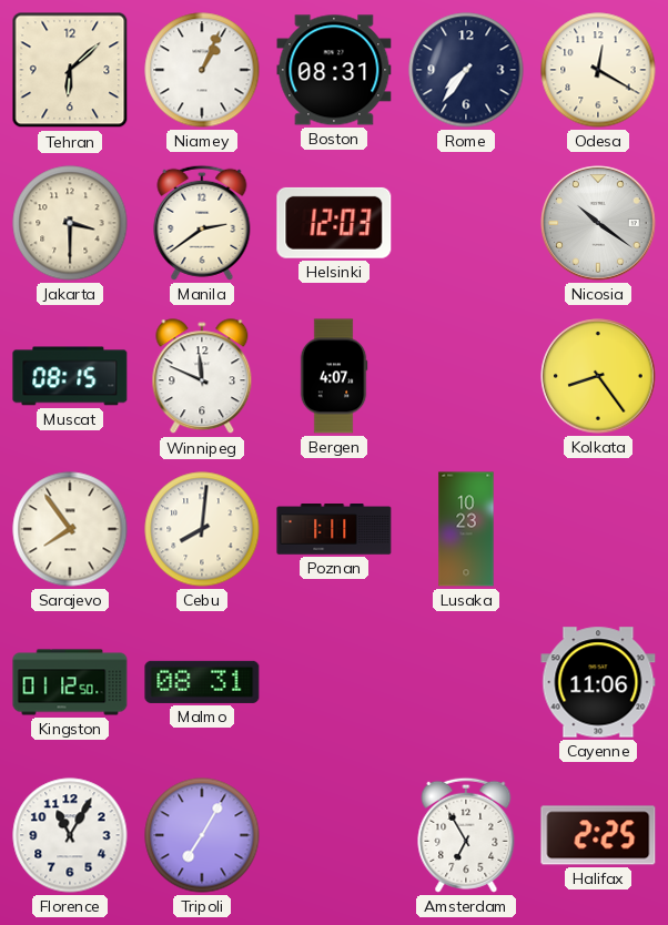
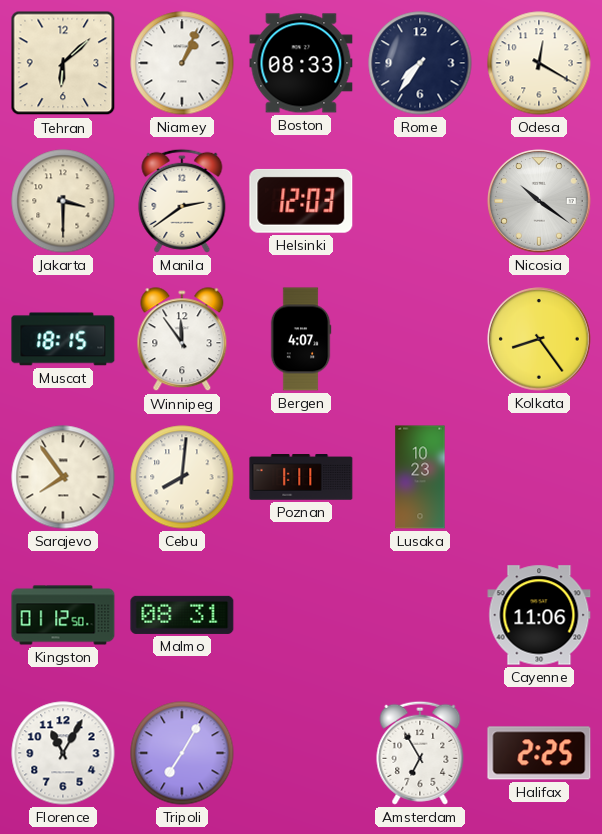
Boston: 08:31 -> 08:33
Muscat: 08:15 -> 18:15
Winnipeg: 11:49 -> 11:54
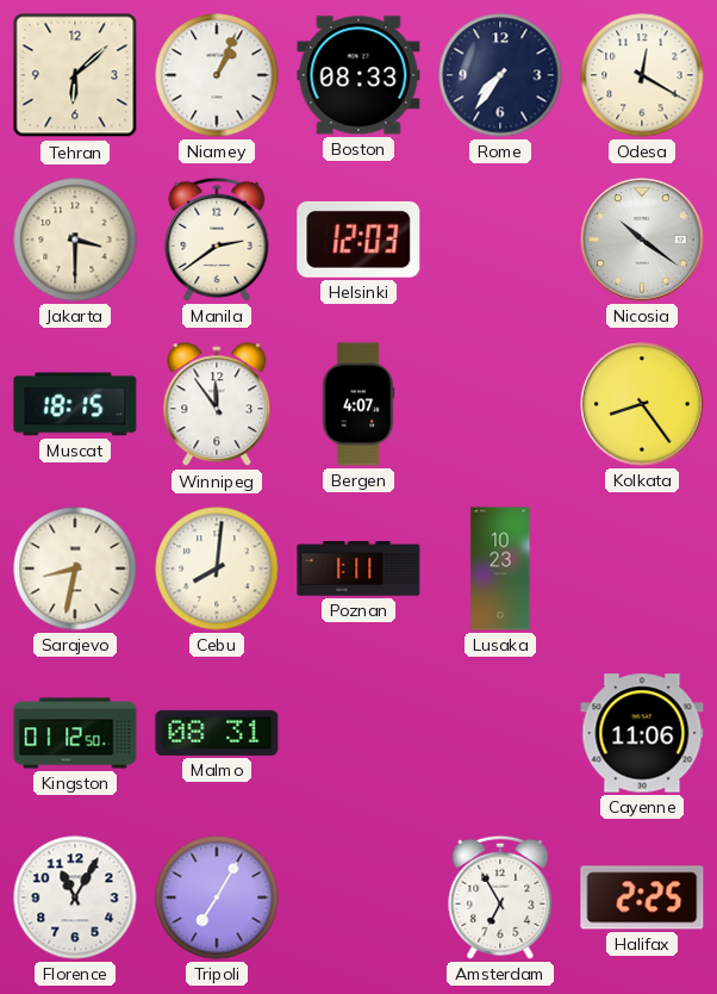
Sarajevo: 7:54 -> 8:32
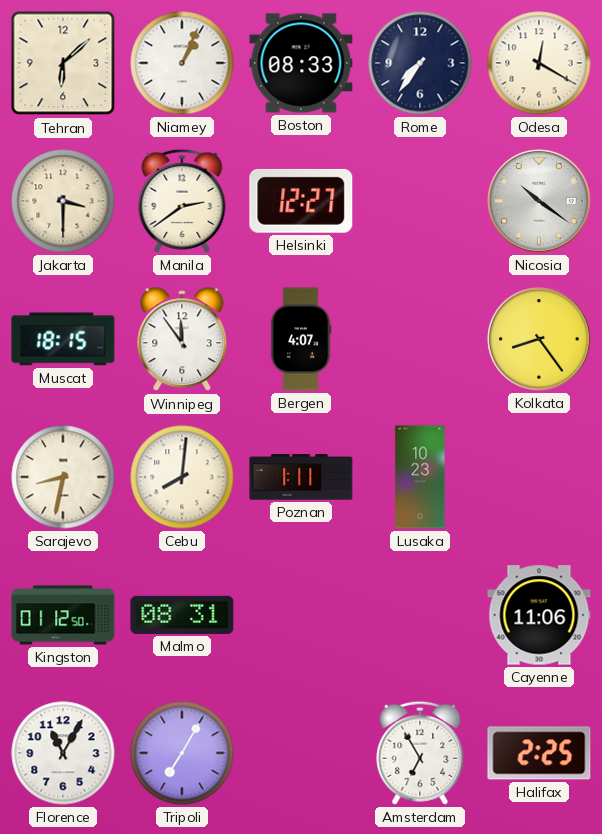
Helsinki: 12:03 -> 12:27
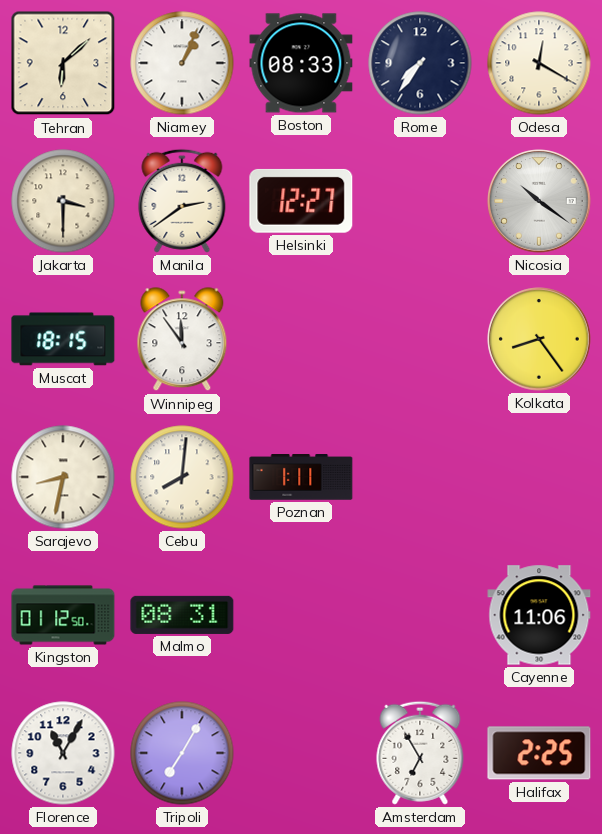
Bergen: 4:07 -> none
Lusaka: 10:23 -> none
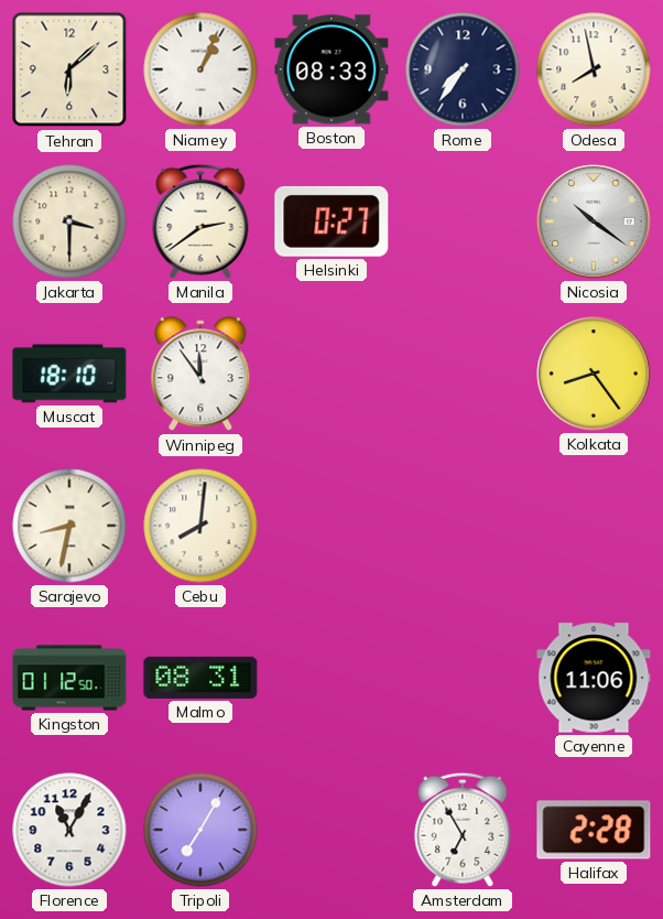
Odesa: 12:20 -> 7:58
Helsinki: 12:27 -> 0:27
Muscat: 18:15 -> 18:10
Poznan: 1:11 -> none
Halifax: 2:25 -> 2:28
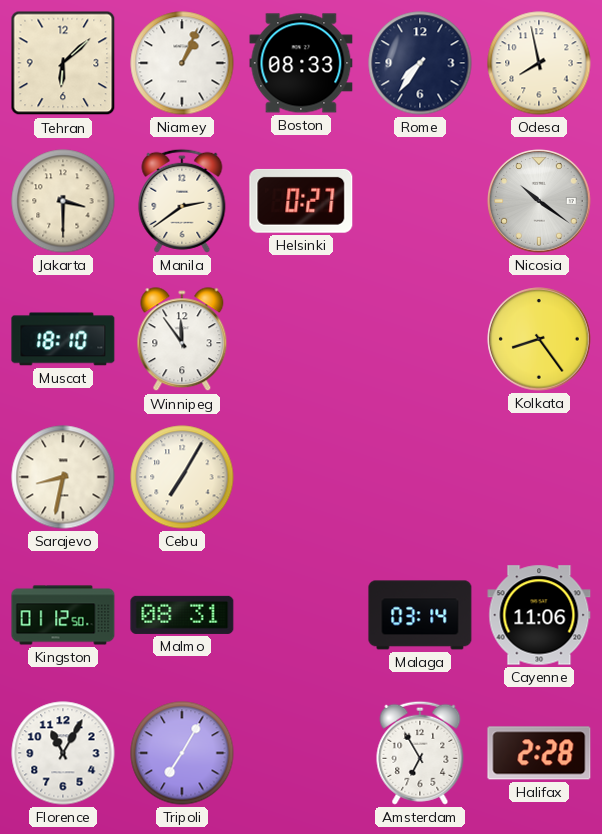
Cebu: 8:01 -> 7:05
Malaga: none -> 03:14
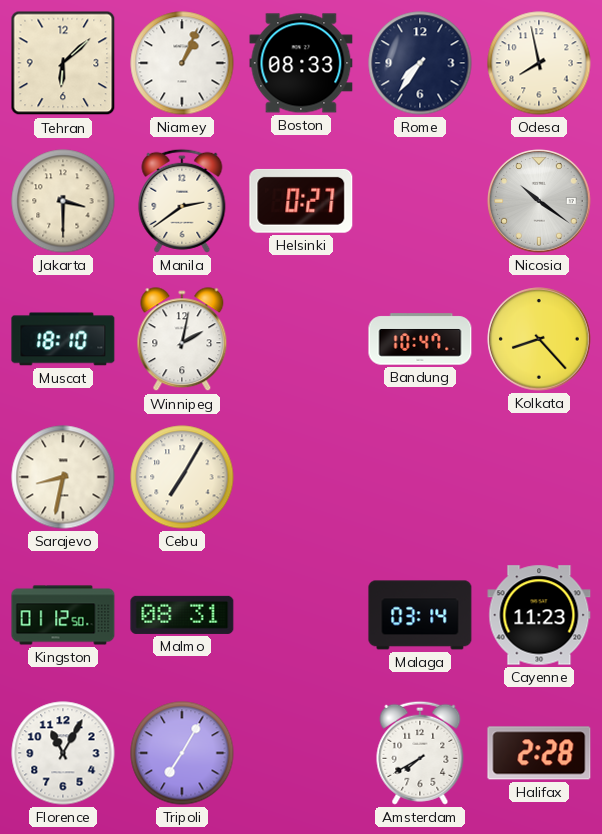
Winnipeg: 11:54 -> 2:02
Bandung: none -> 10:47
Kolkata: 8:24 -> 8:23
Cayenne: 11:06 -> 11:23
Amsterdam: 6:55 -> 7:40
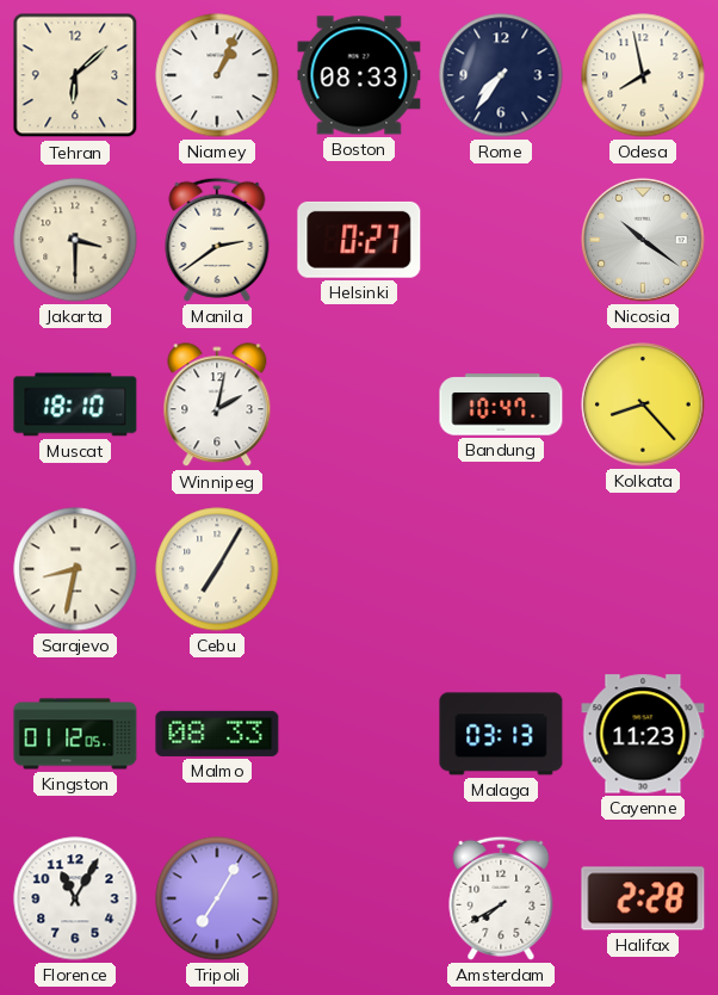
Kingston: 01:12:50 -> 01:12:05
Malmo: 08:31 -> 08:33
Malaga: 03:14 -> 03:13
